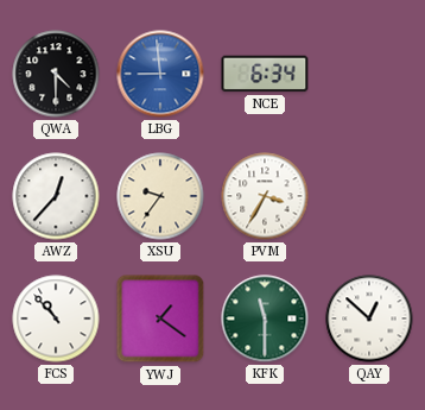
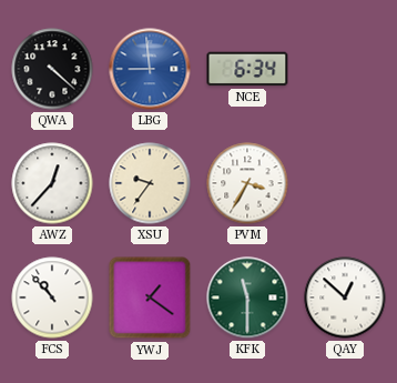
QWA: 4:30 -> 4:22
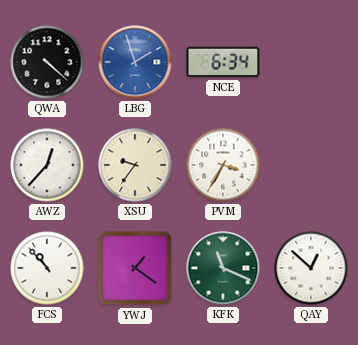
LBG: 8:59 -> 1:57
KFK: 11:30 -> 11:19
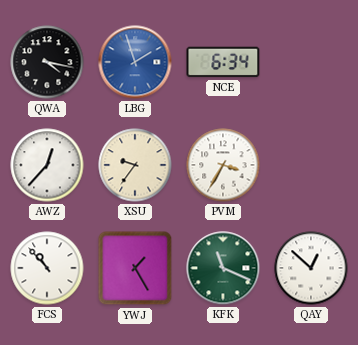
QWA: 4:22 -> 4:17
YWJ: 1:21 -> 1:25
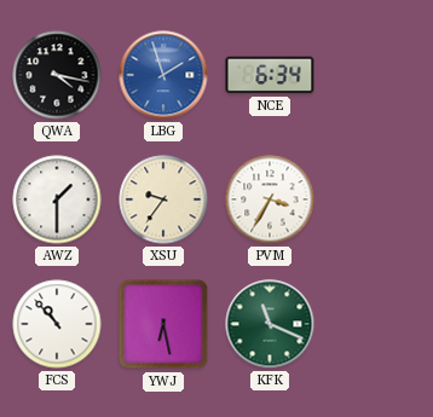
AWZ: 12:37 -> 1:30
YWJ: 1:25 -> 6:28
QAY: 12:52 -> none
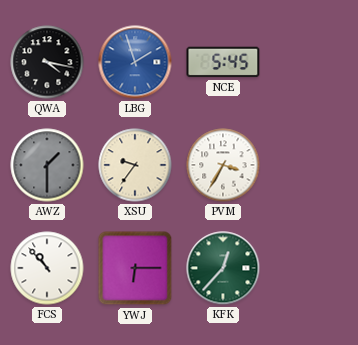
NCE: 6:34 -> 5:45
AWZ dial: white -> grey
YWJ: 6:28 -> 6:15
KFK: 11:19 -> 12:37
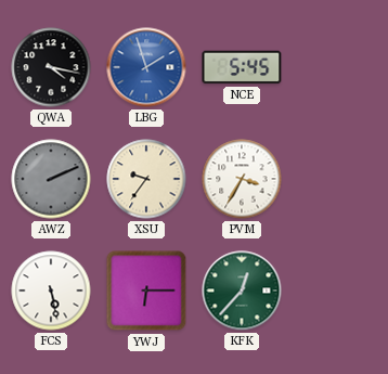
AWZ: 1:30 -> 2:11
FCS: 10:53 -> 5:28
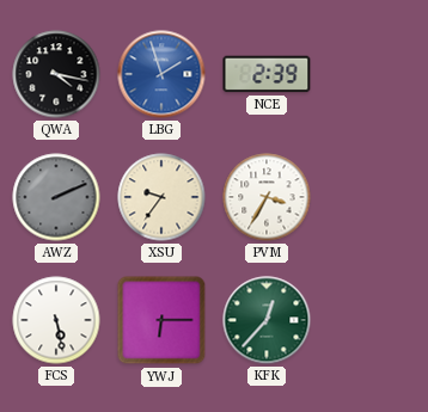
NCE: 5:45 -> 2:39
